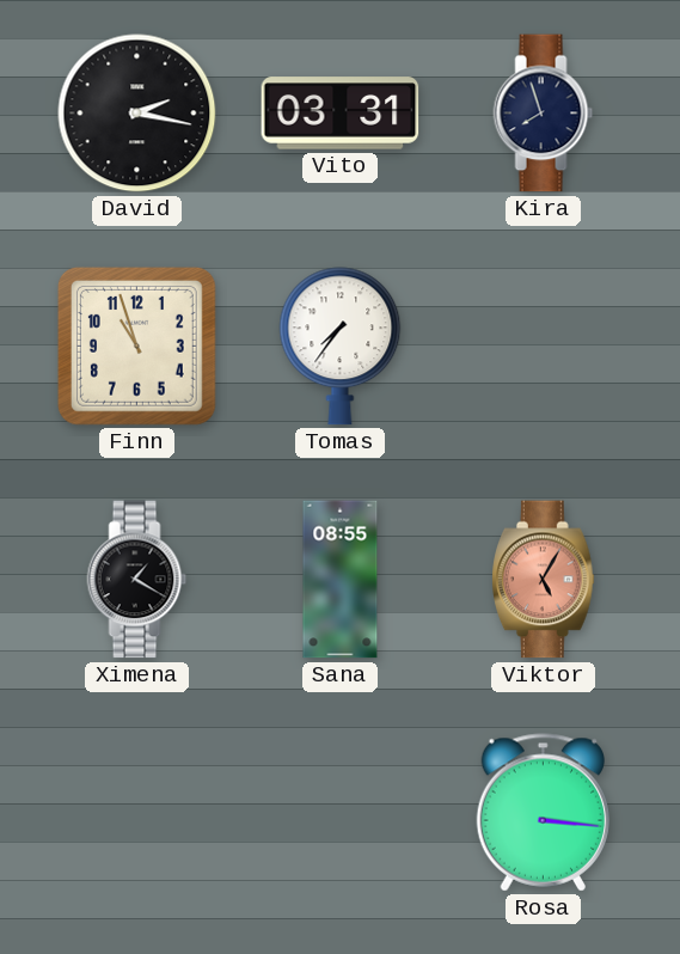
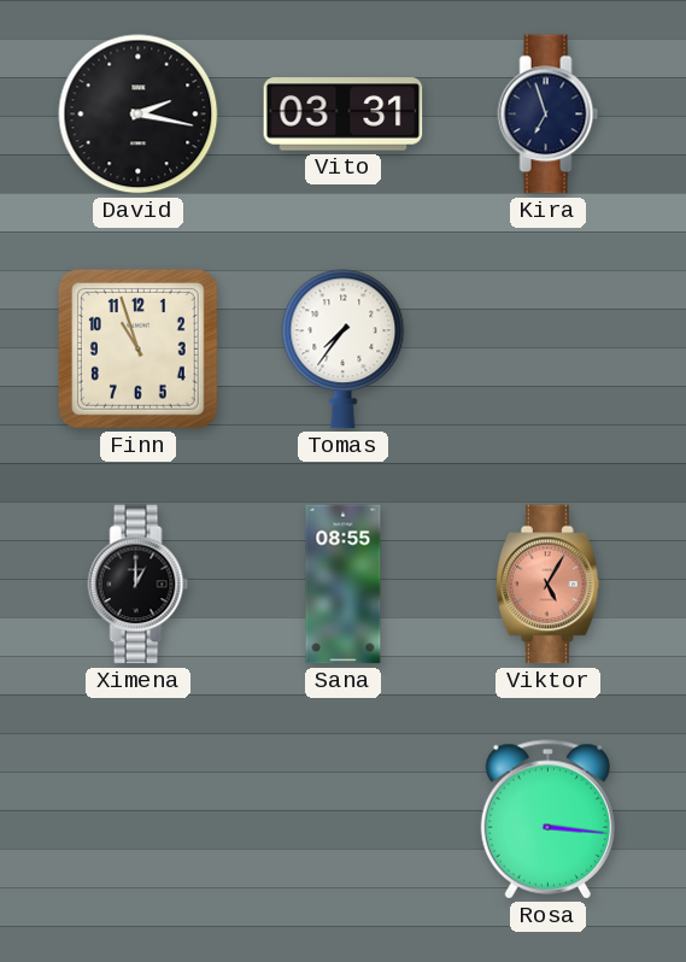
Kira: 7:57 -> 6:57
Ximena: 1:20 -> 1:00
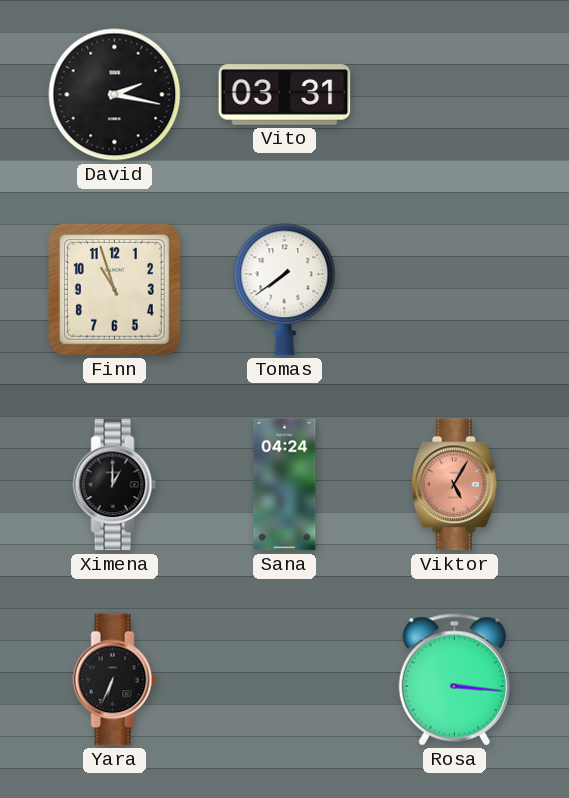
Kira: 6:57 -> none
Tomas: 7:36 -> 7:39
Sana: 08:55 -> 04:24
Yara: none -> 6:34
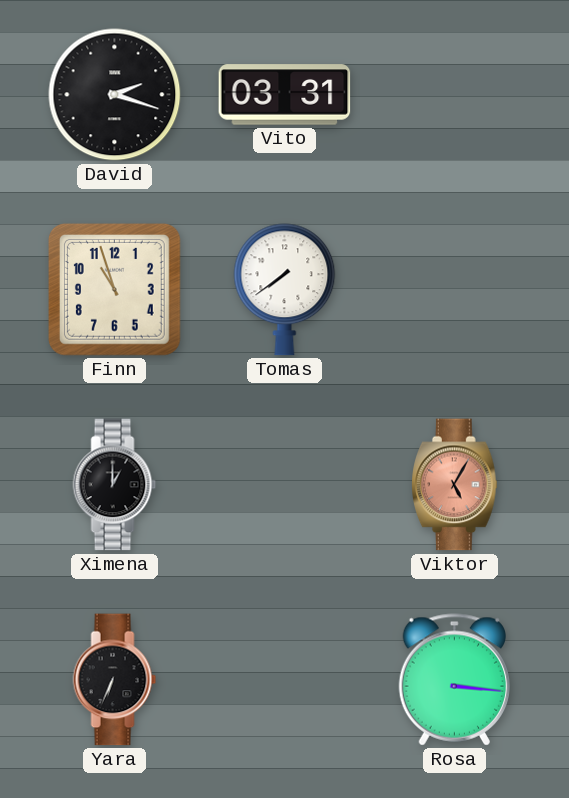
David: 2:17 -> 2:18
Sana: 04:24 -> none
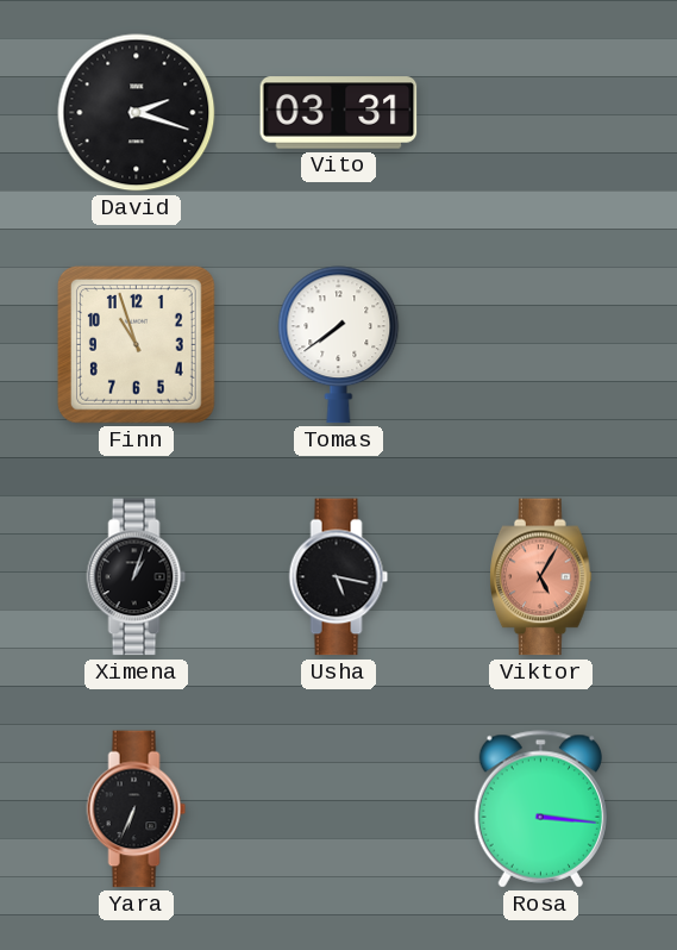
Ximena: 1:00 -> 1:03
Usha: none -> 5:17
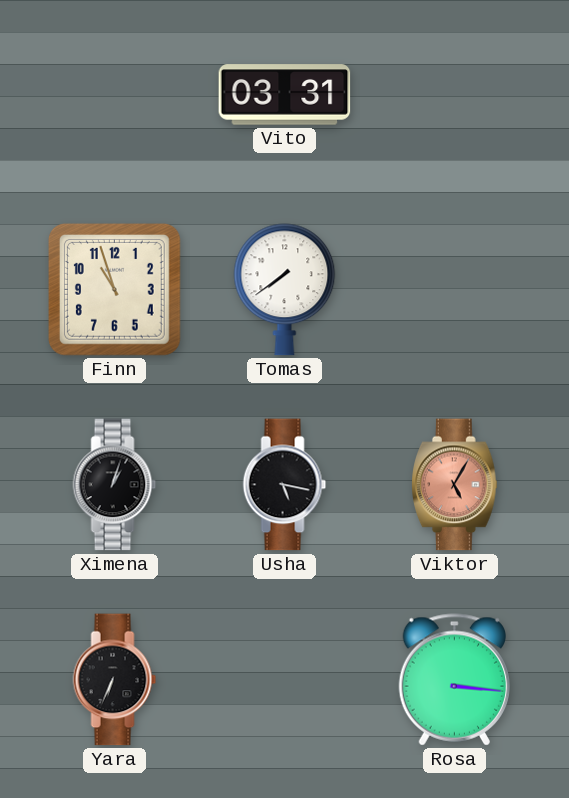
David: 2:18 -> none
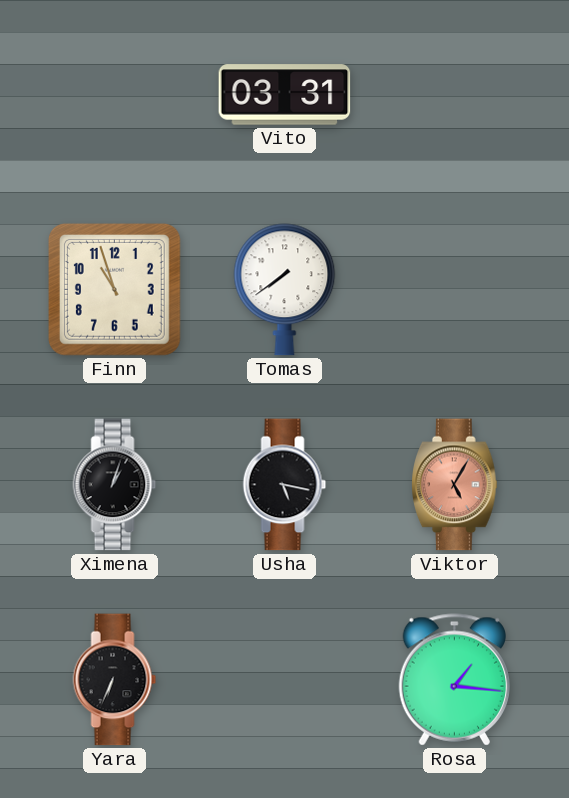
Rosa: 3:16 -> 1:16
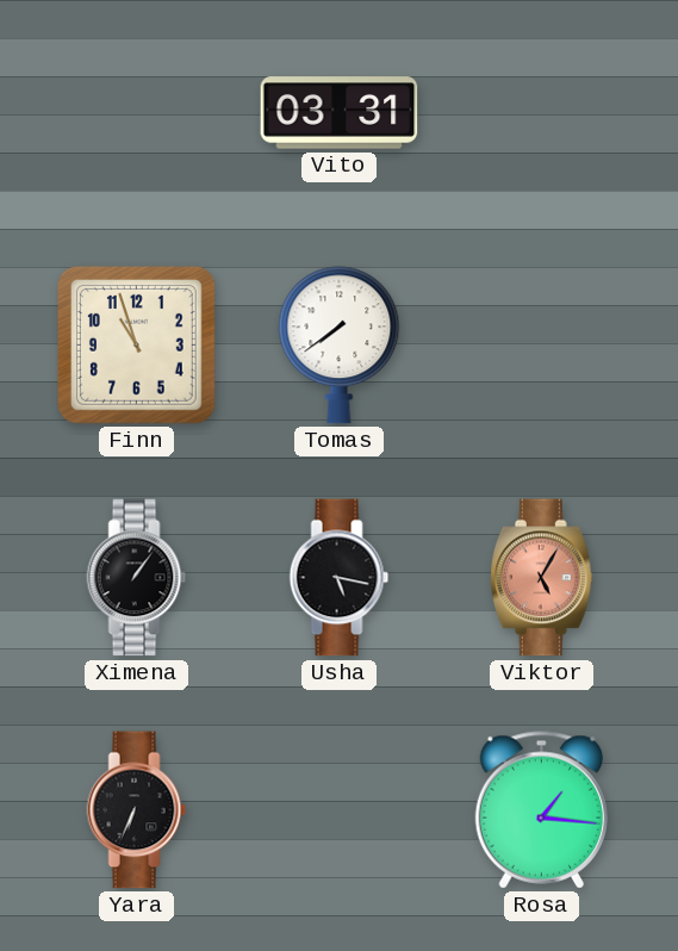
Ximena: 1:03 -> 1:06
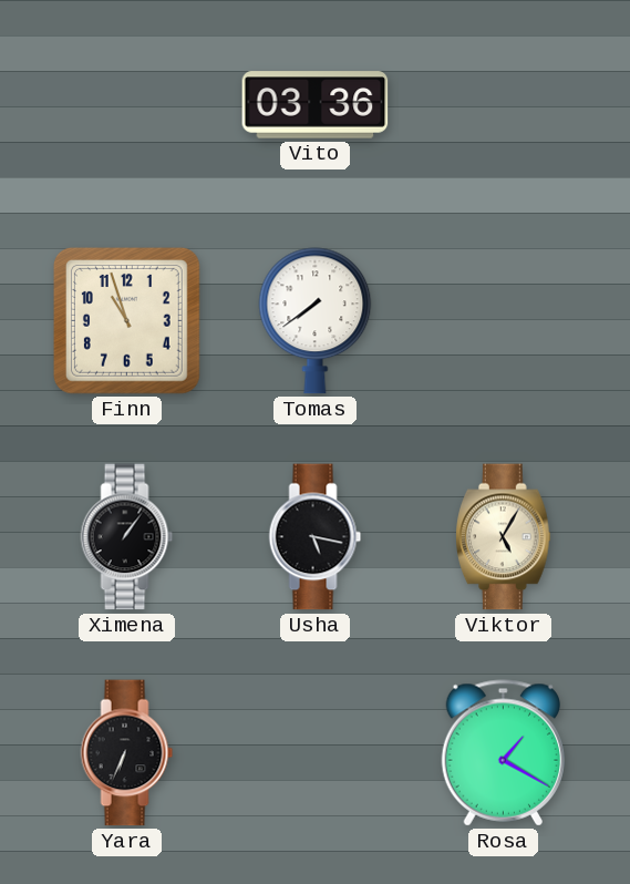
Vito: 03:31 -> 03:36
Viktor dial: salmon -> cream
Rosa: 1:16 -> 1:20
